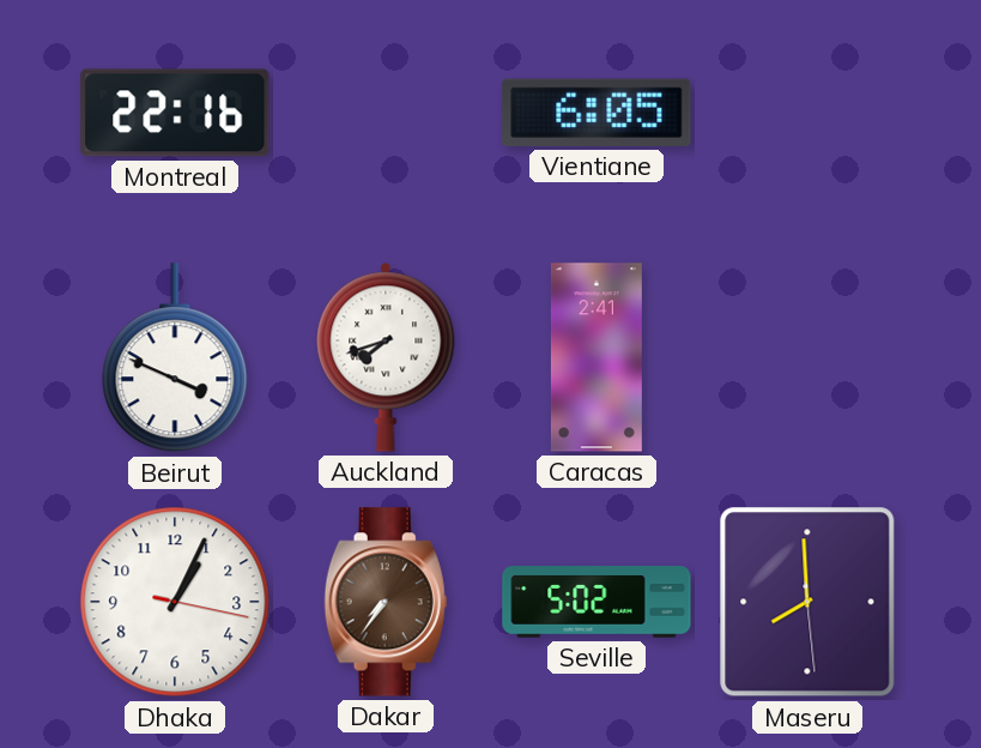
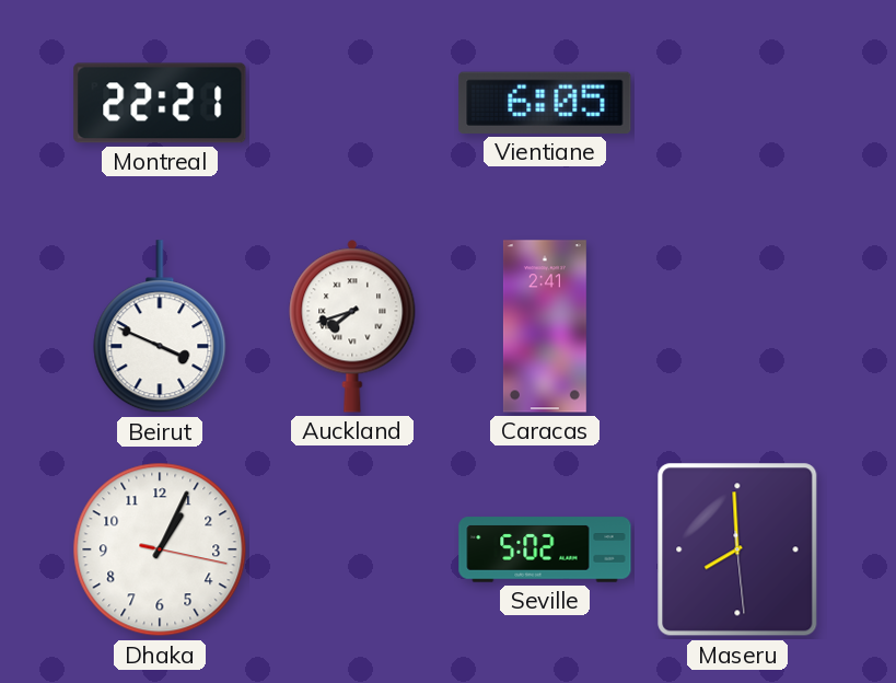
Montreal: 22:16 -> 22:21
Dakar: 7:36 -> none
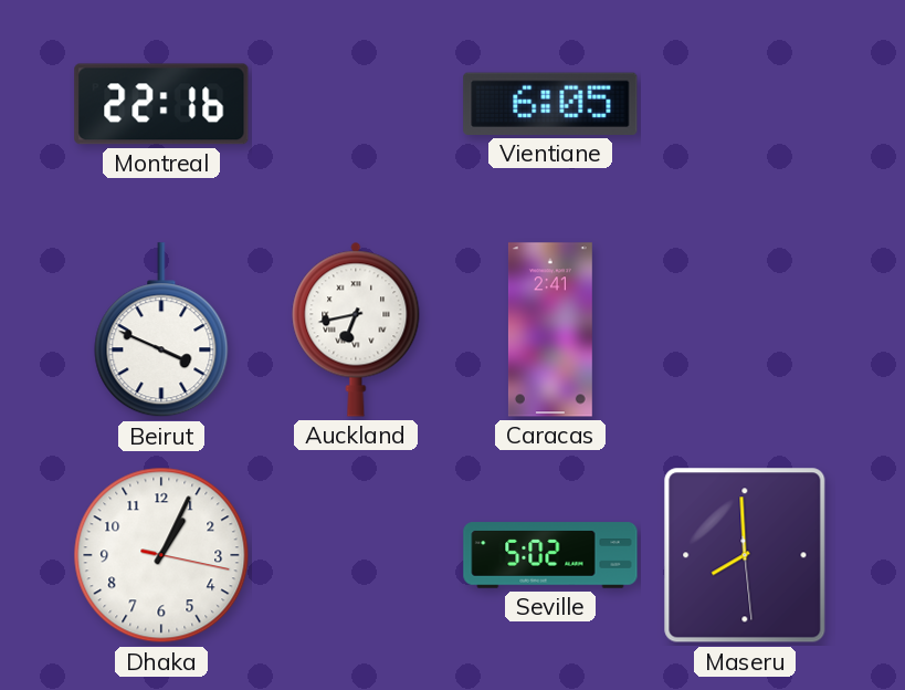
Montreal: 22:21 -> 22:16
Auckland: 7:42 -> 6:43
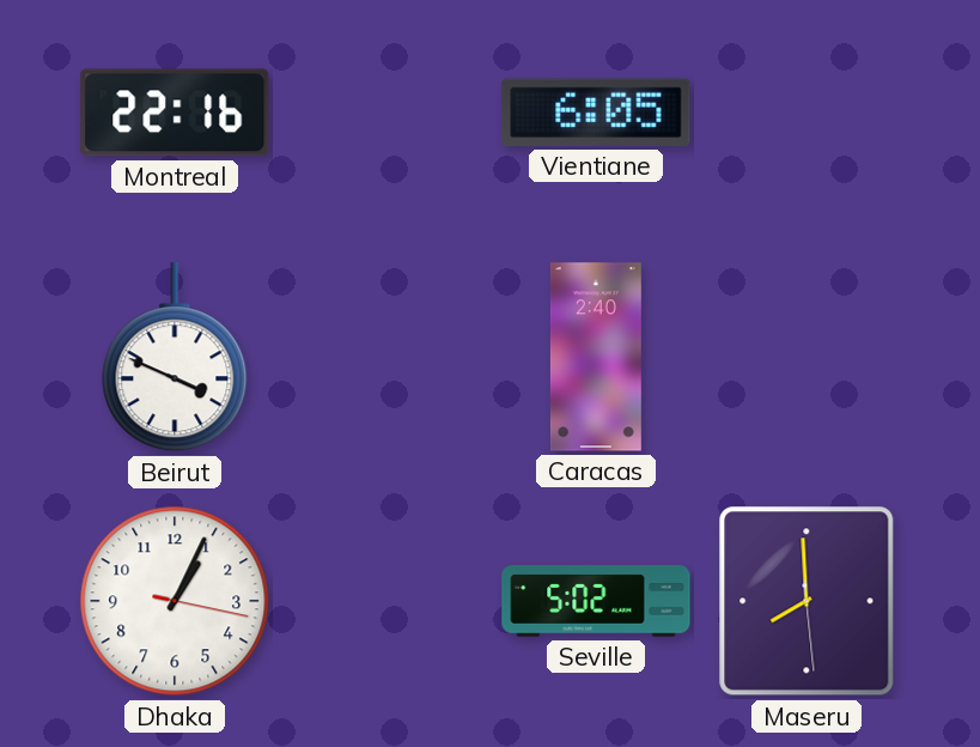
Auckland: 6:43 -> none
Caracas: 2:41 -> 2:40
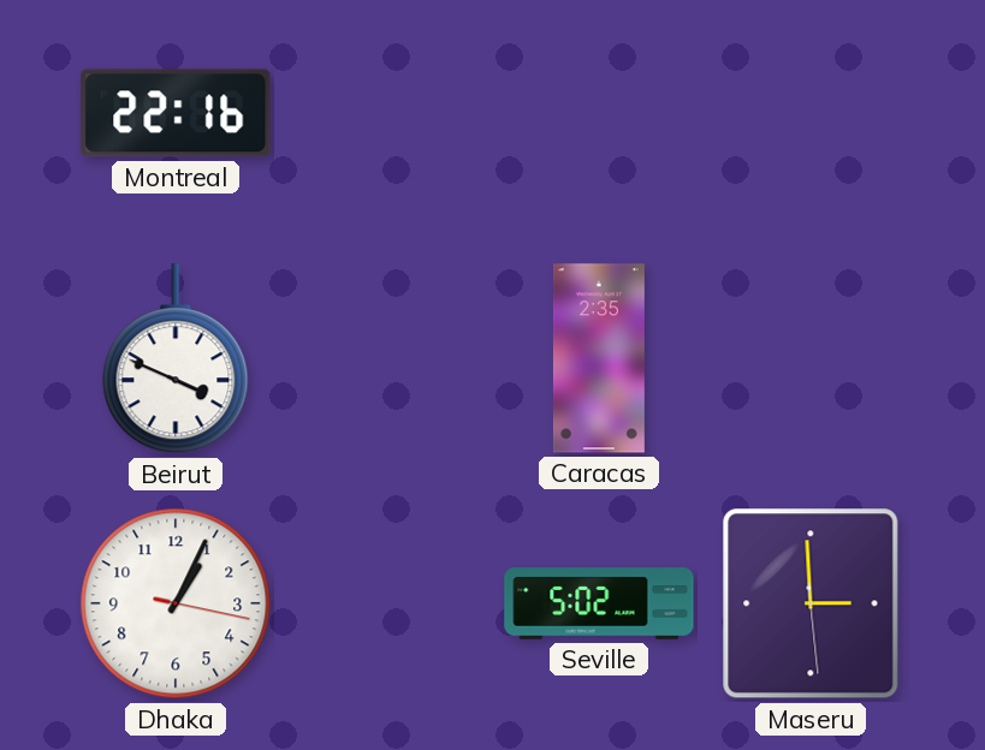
Vientiane: 6:05 -> none
Caracas: 2:40 -> 2:35
Maseru: 7:59 -> 2:59
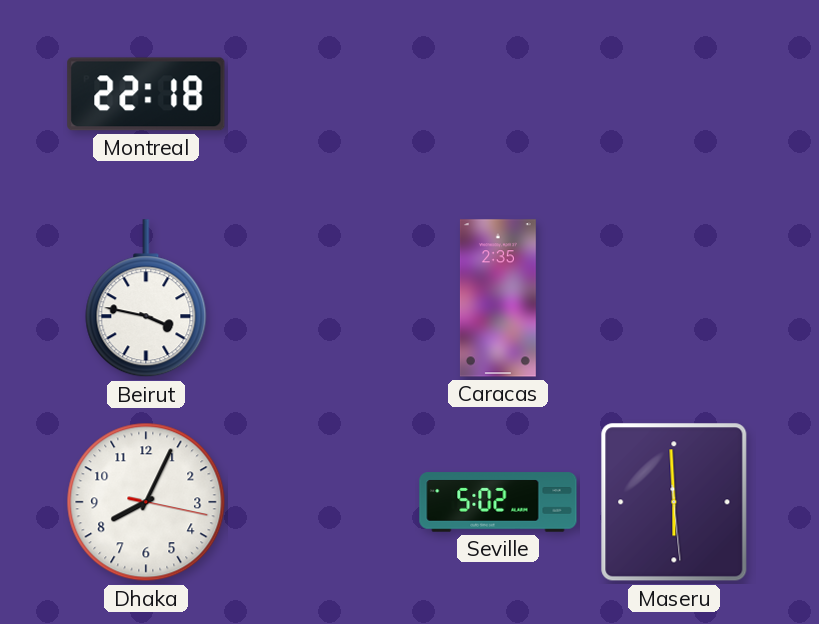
Montreal: 22:16 -> 22:18
Beirut: 3:49 -> 3:47
Dhaka: 1:04 -> 8:04
Maseru: 2:59 -> 5:59
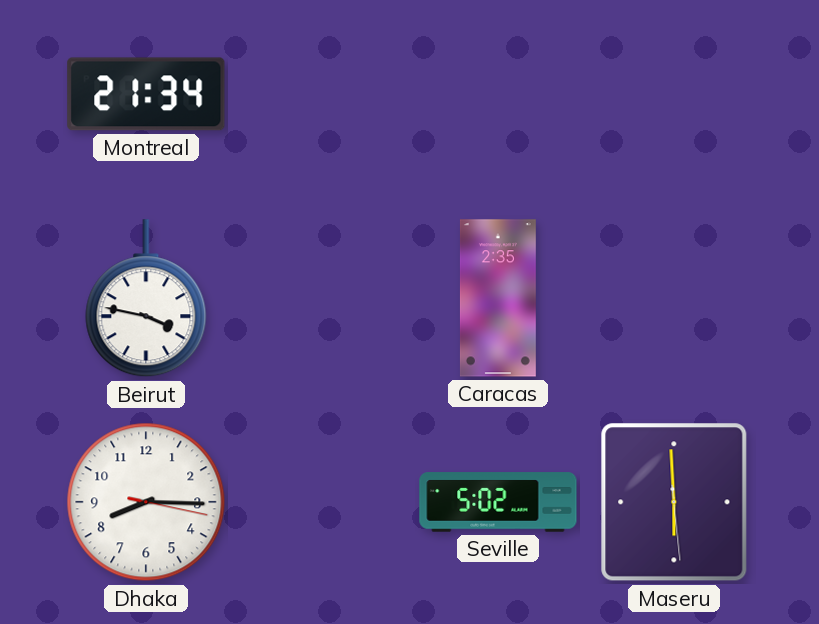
Montreal: 22:18 -> 21:34
Dhaka: 8:04 -> 8:15
